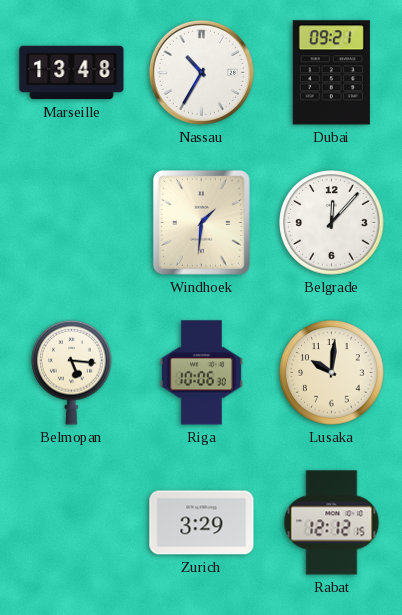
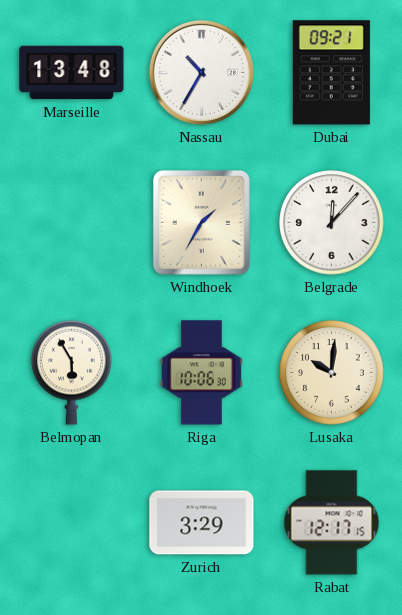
Windhoek: 1:31 -> 1:35
Belmopan: 5:16 -> 5:55
Rabat: 12:12 -> 12:17
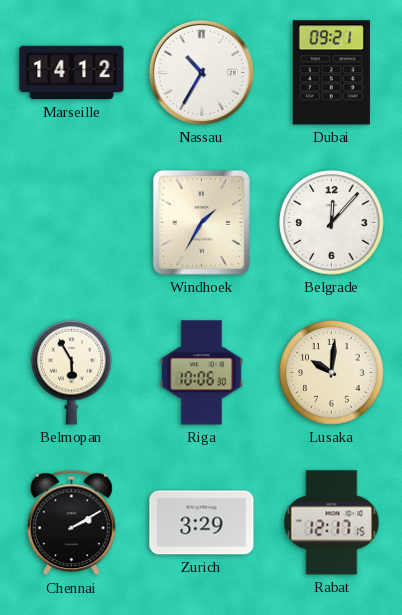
Marseille: 13:48 -> 14:12
Chennai: none -> 2:10
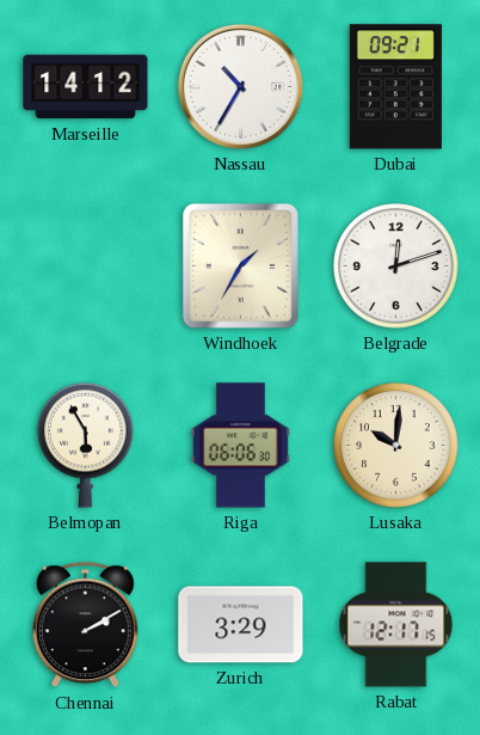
Belgrade: 12:07 -> 12:12
Riga: 10:06 -> 06:06
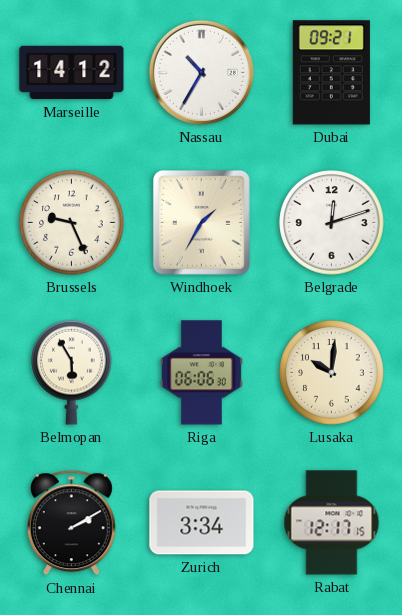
Brussels: none -> 9:26
Zurich: 3:29 -> 3:34
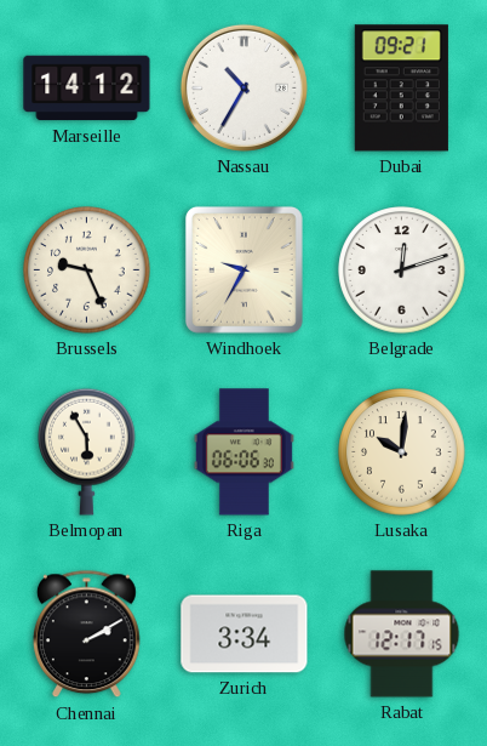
Windhoek: 1:35 -> 9:35
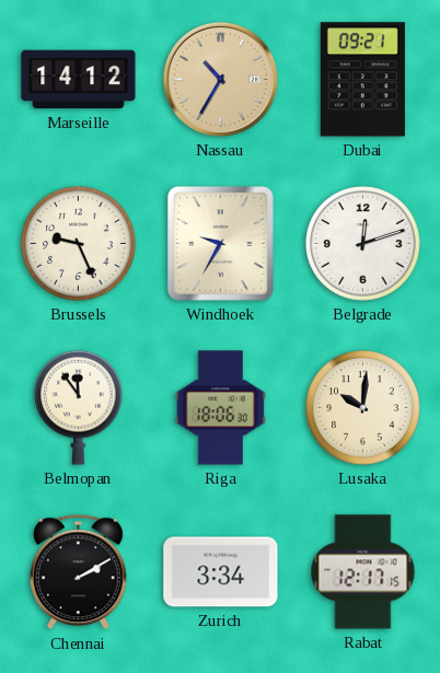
Nassau dial: white -> champagne
Belmopan: 5:55 -> 11:54
Riga: 06:06 -> 18:06
